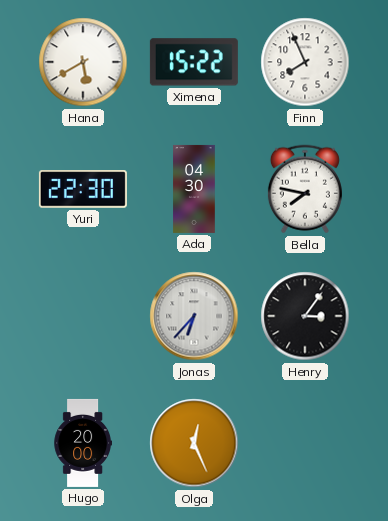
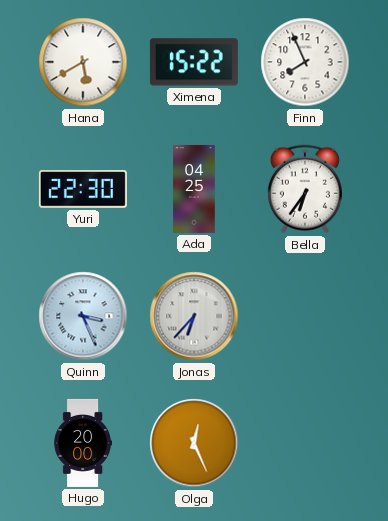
Ada: 04:30 -> 04:25
Bella: 7:47 -> 6:36
Quinn: none -> 3:26
Henry: 3:06 -> none
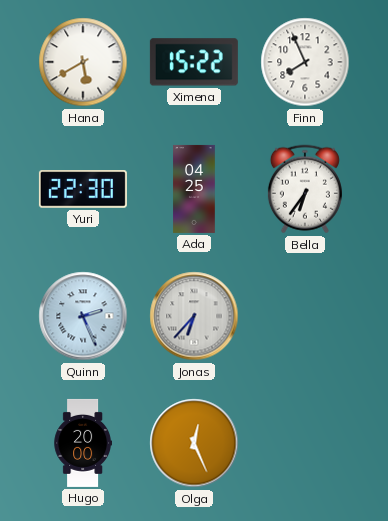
Quinn: 3:26 -> 2:26
